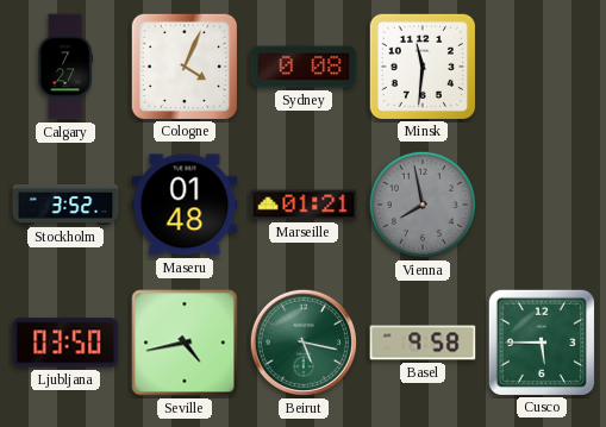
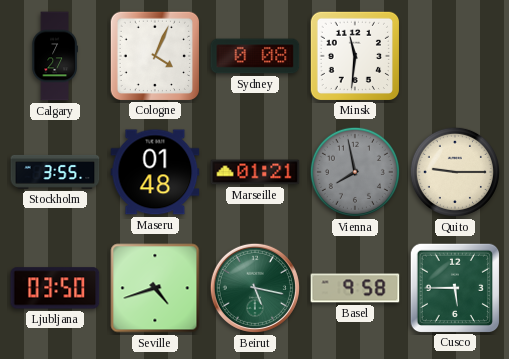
Stockholm: 3:52 -> 3:55
Quito: none -> 9:15
Seville: 4:43 -> 4:42
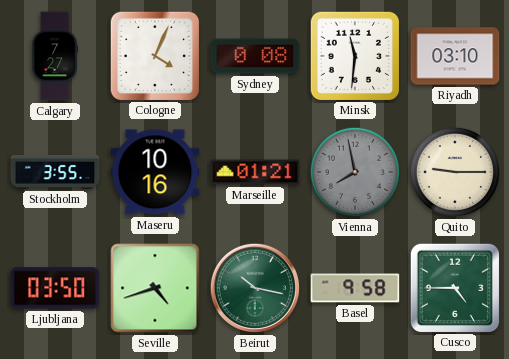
Riyadh: none -> 03:10
Maseru: 01:48 -> 10:16
Beirut: 5:17 -> 10:17
Cusco: 5:45 -> 4:45
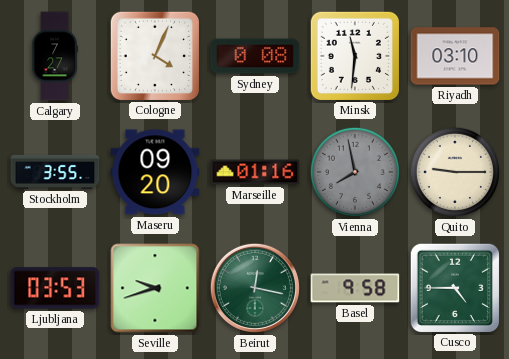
Maseru: 10:16 -> 09:20
Marseille: 01:21 -> 01:16
Ljubljana: 03:50 -> 03:53
Seville: 4:42 -> 9:42
Beirut: 10:17 -> 12:17
